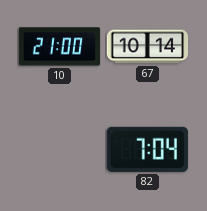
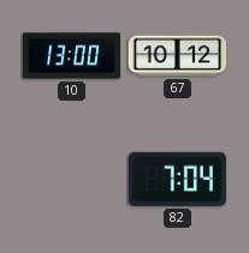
10: 21:00 -> 13:00
67: 10:14 -> 10:12
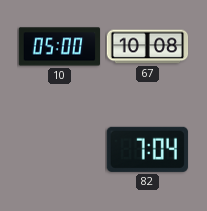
10: 13:00 -> 05:00
67: 10:12 -> 10:08
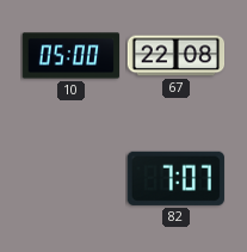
67: 10:08 -> 22:08
82: 7:04 -> 7:07
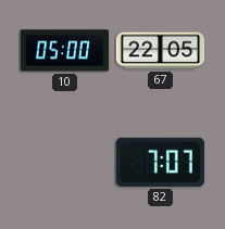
67: 22:08 -> 22:05
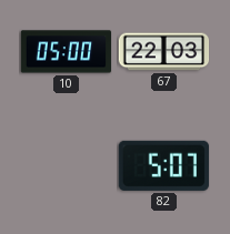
67: 22:05 -> 22:03
82: 7:07 -> 5:07
